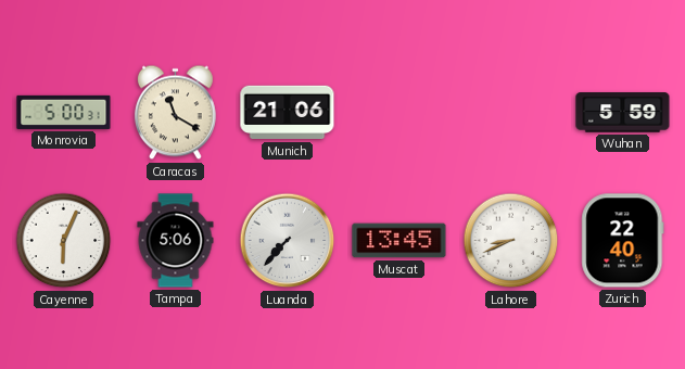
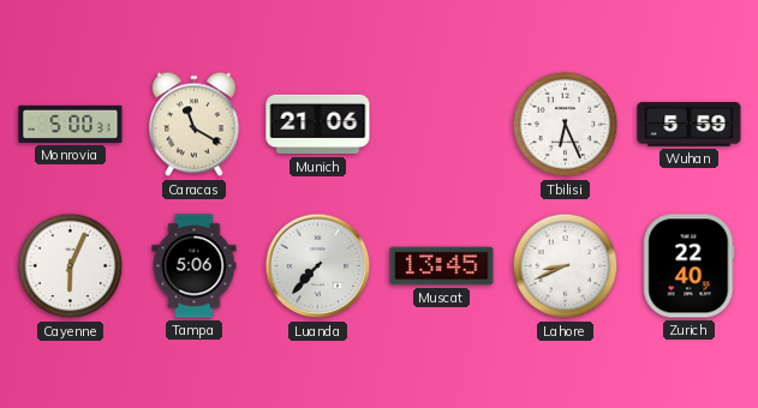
Tbilisi: none -> 6:26
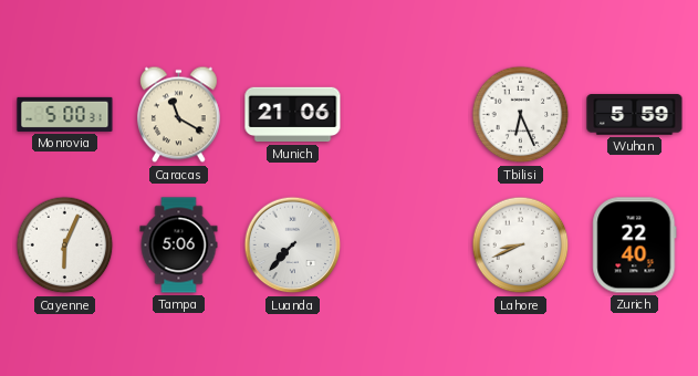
Muscat: 13:45 -> none
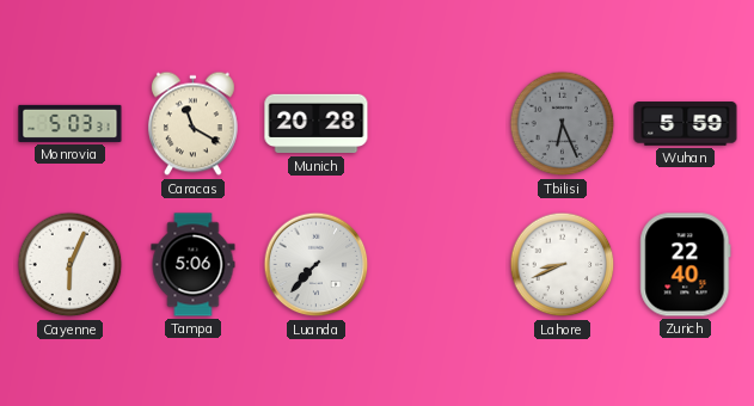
Monrovia: 5:00 -> 5:03
Munich: 21:06 -> 20:28
Tbilisi dial: white -> grey
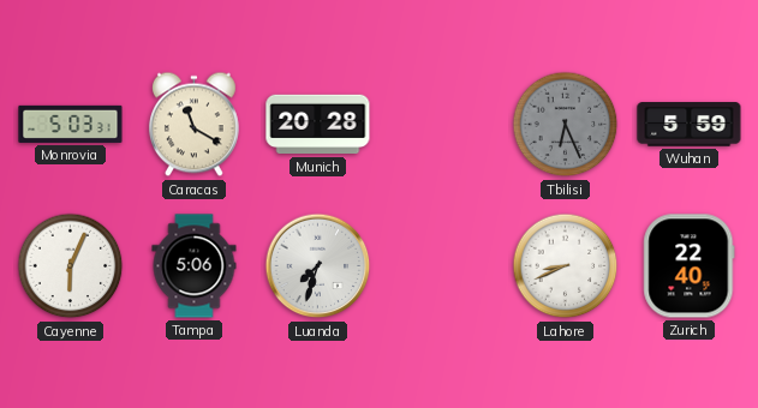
Luanda: 7:37 -> 7:33
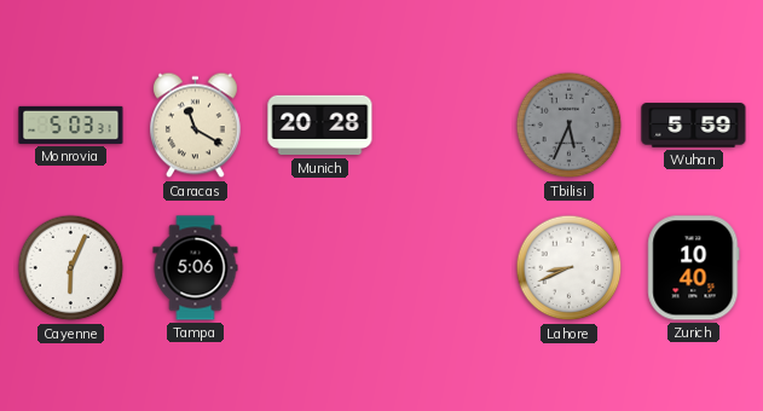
Tbilisi: 6:26 -> 5:34
Luanda: 7:33 -> none
Zurich: 22:40 -> 10:40
